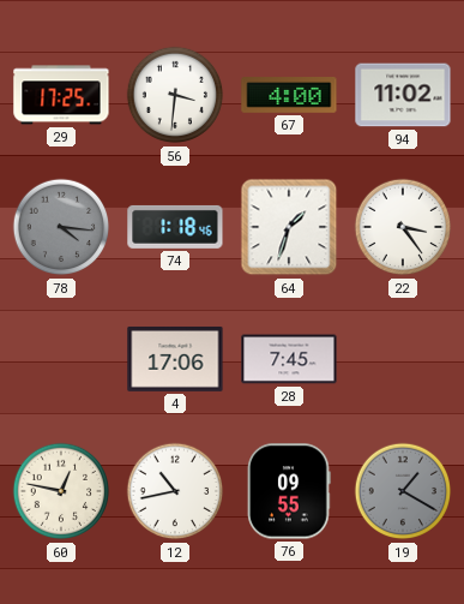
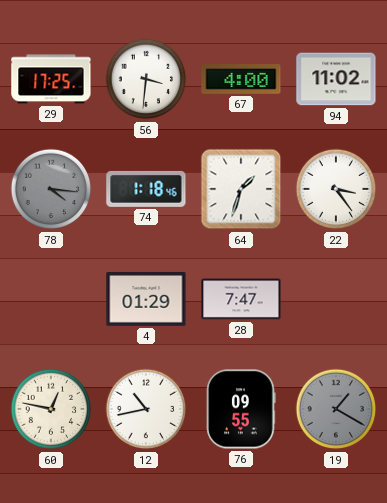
4: 17:06 -> 01:29
28: 7:45 -> 7:47
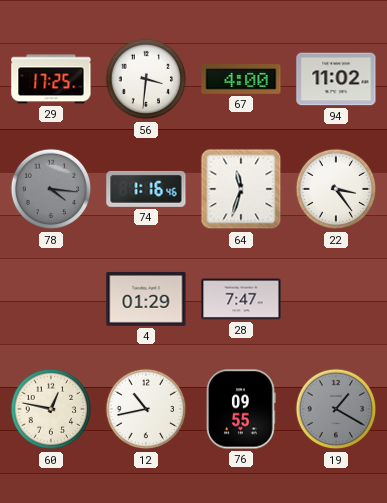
74: 1:18 -> 1:16
64: 1:33 -> 11:33
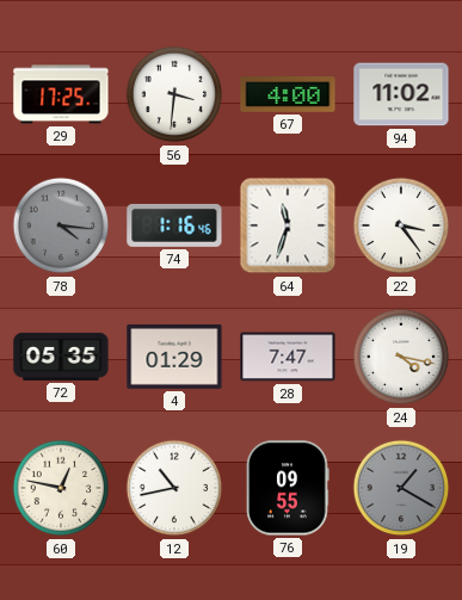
72: none -> 05:35
24: none -> 4:17
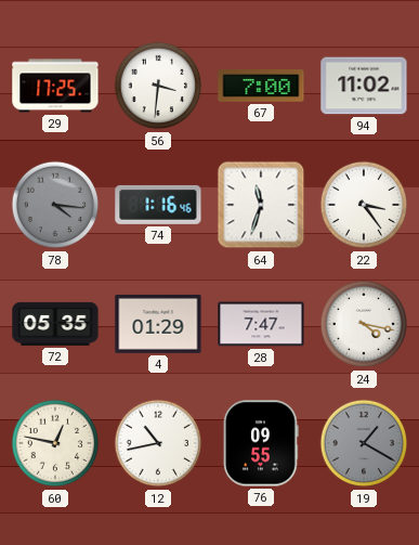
67: 4:00 -> 7:00
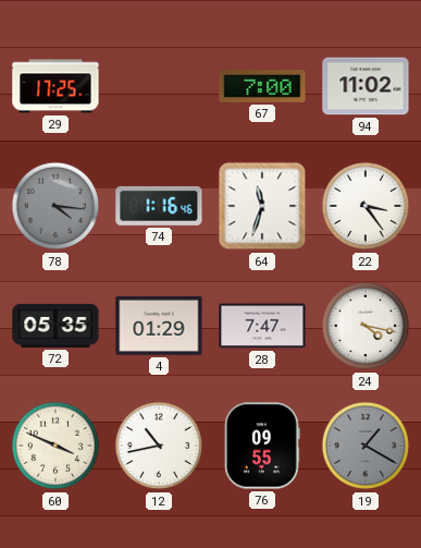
56: 3:31 -> none
60: 12:47 -> 3:49
